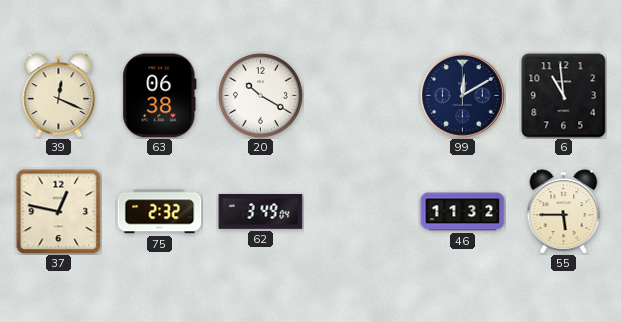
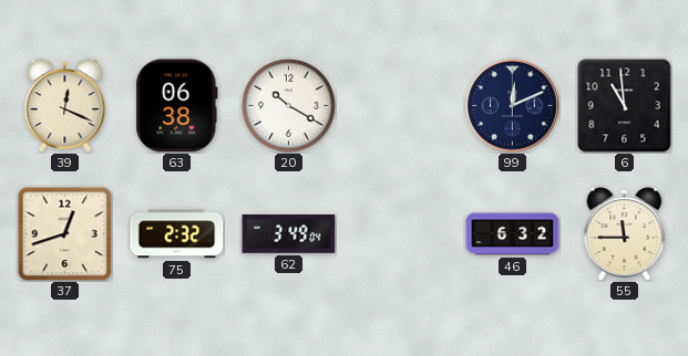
99: 12:10 -> 12:11
37: 12:47 -> 12:42
46: 11:32 -> 6:32
55: 5:45 -> 11:45
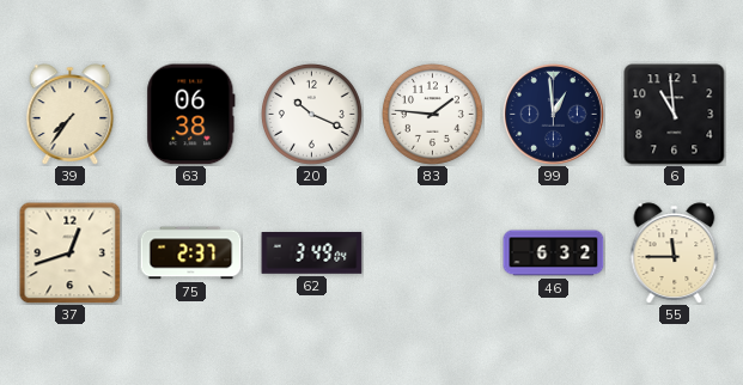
39: 12:19 -> 7:36
20: 10:20 -> 10:19
83: none -> 1:46
99: 12:11 -> 12:59
75: 2:32 -> 2:37
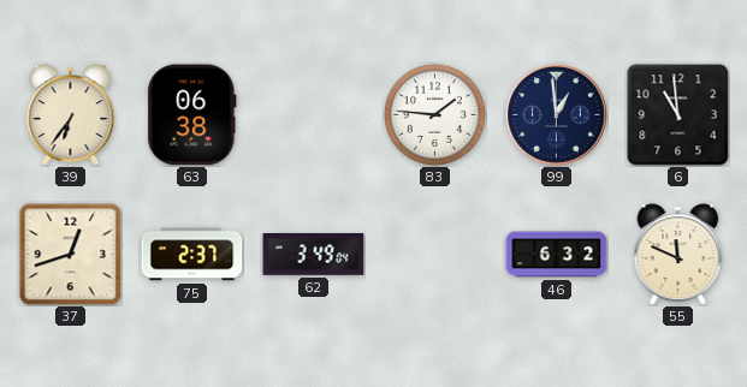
39: 7:36 -> 6:36
20: 10:19 -> none
55: 11:45 -> 11:49
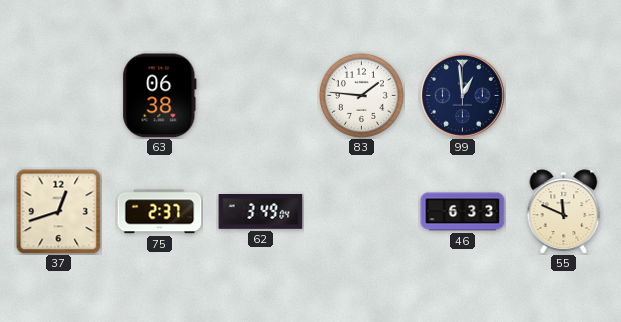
39: 6:36 -> none
6: 10:59 -> none
46: 6:32 -> 6:33
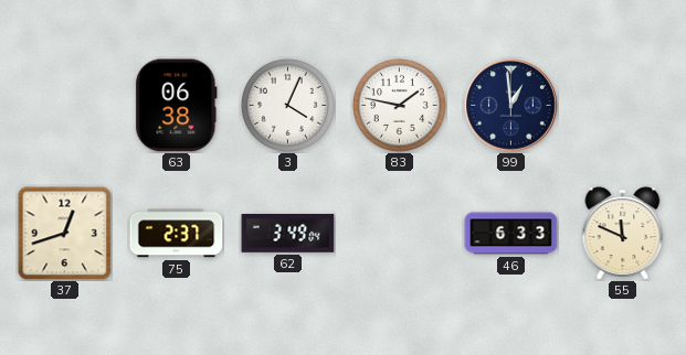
3: none -> 4:04
83: 1:46 -> 1:47
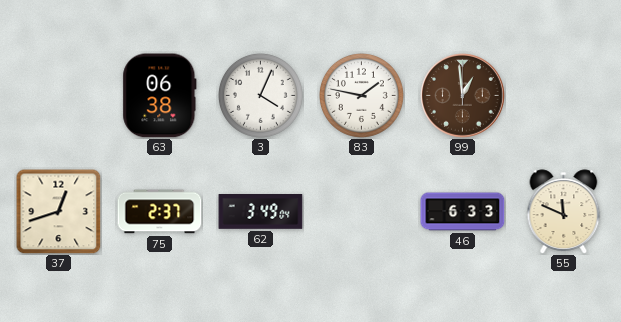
99 dial: navy -> brown
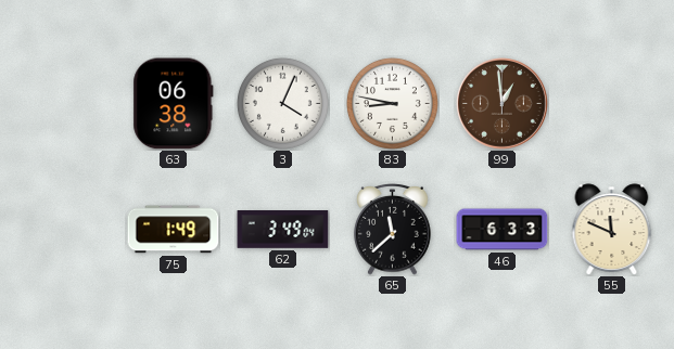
83: 1:47 -> 8:47
37: 12:42 -> none
75: 2:37 -> 1:49
65: none -> 11:38
